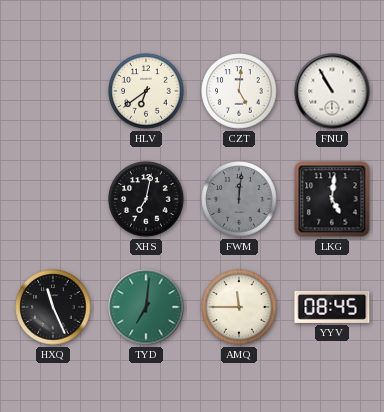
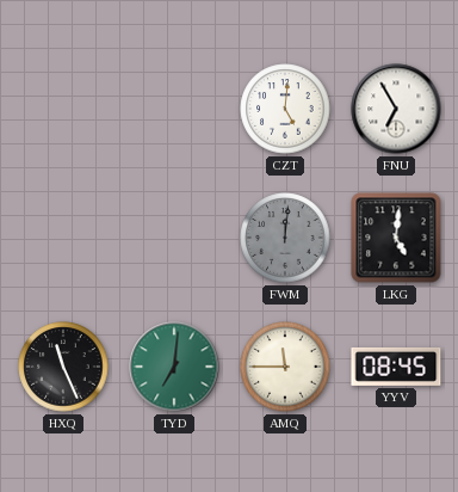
HLV: 6:39 -> none
FNU: 10:55 -> 6:55
XHS: 7:02 -> none
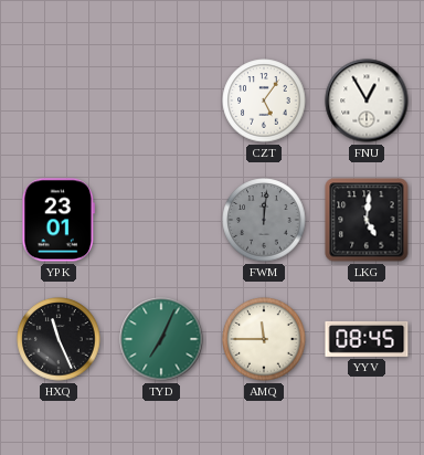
CZT: 5:01 -> 5:06
FNU: 6:55 -> 12:55
YPK: none -> 23:01
TYD: 7:01 -> 7:04
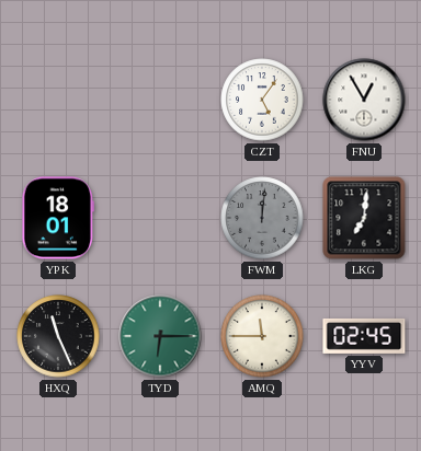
YPK: 23:01 -> 18:01
LKG: 5:01 -> 7:01
TYD: 7:04 -> 6:15
YYV: 08:45 -> 02:45
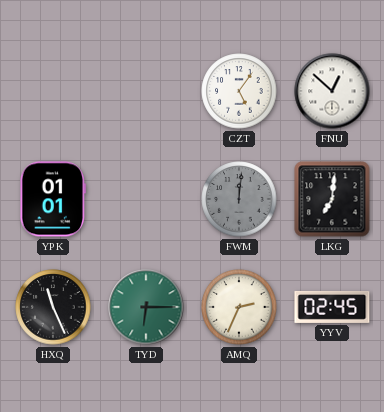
FNU: 12:55 -> 12:52
YPK: 18:01 -> 01:01
AMQ: 11:45 -> 2:34
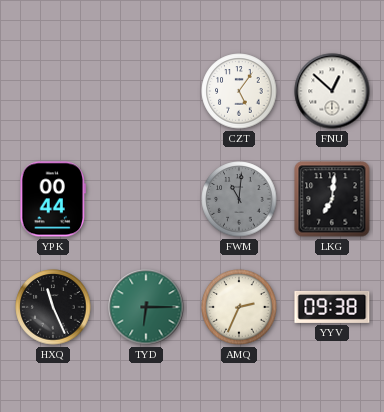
YPK: 01:01 -> 00:44
FWM: 12:01 -> 11:01
YYV: 02:45 -> 09:38
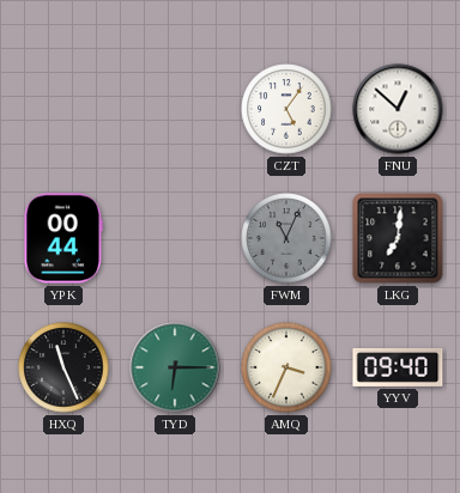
FWM: 11:01 -> 11:04
AMQ: 2:34 -> 3:34
YYV: 09:38 -> 09:40
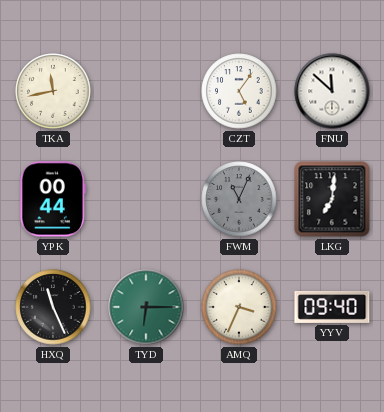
TKA: none -> 11:43
FNU: 12:52 -> 11:52
